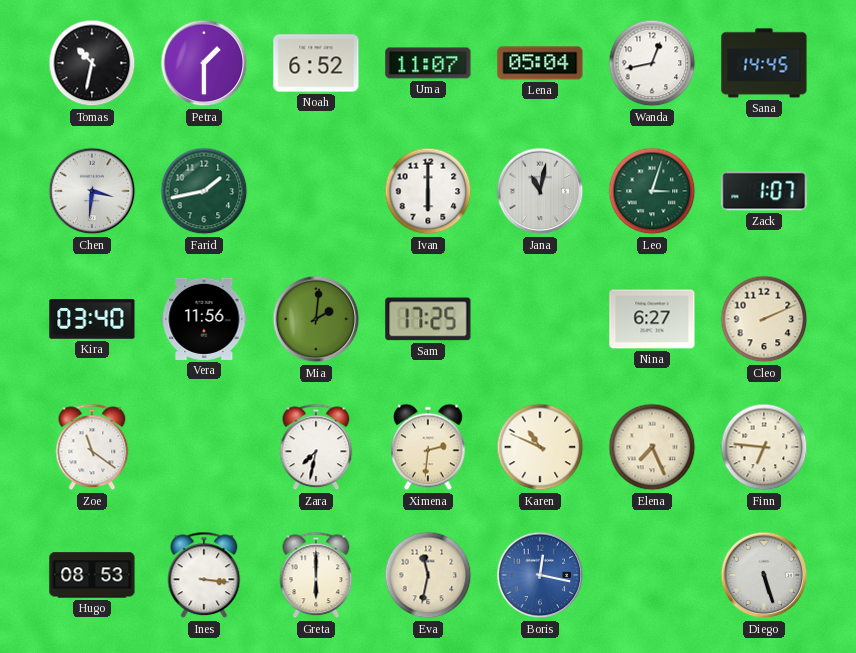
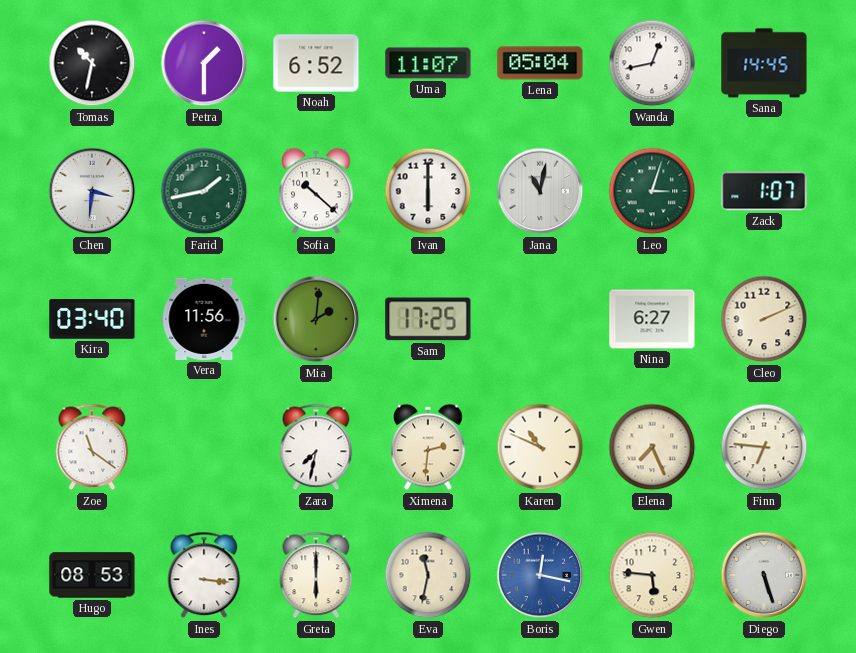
Sofia: none -> 10:22
Gwen: none -> 5:46
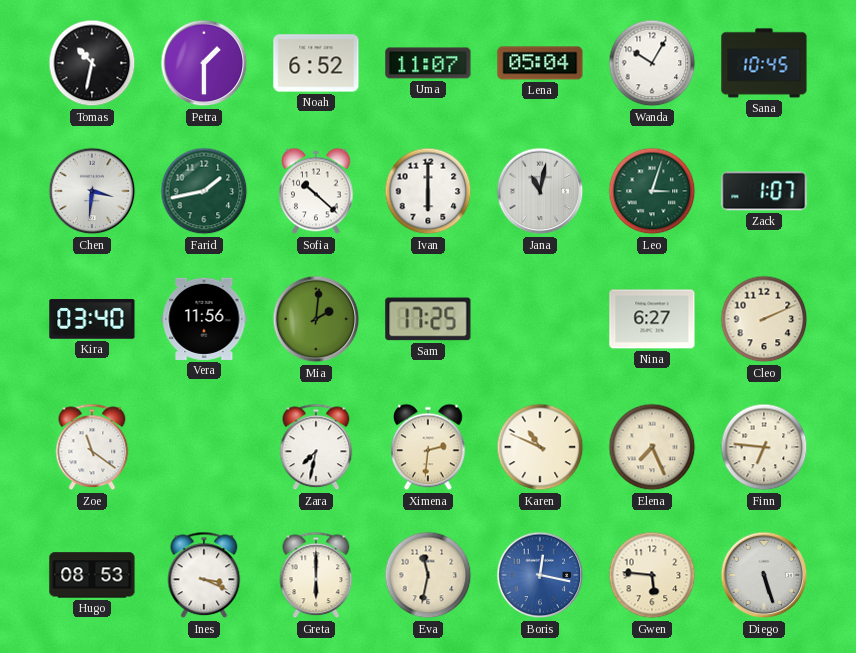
Wanda: 12:43 -> 10:05
Sana: 14:45 -> 10:45
Ines: 3:16 -> 3:19
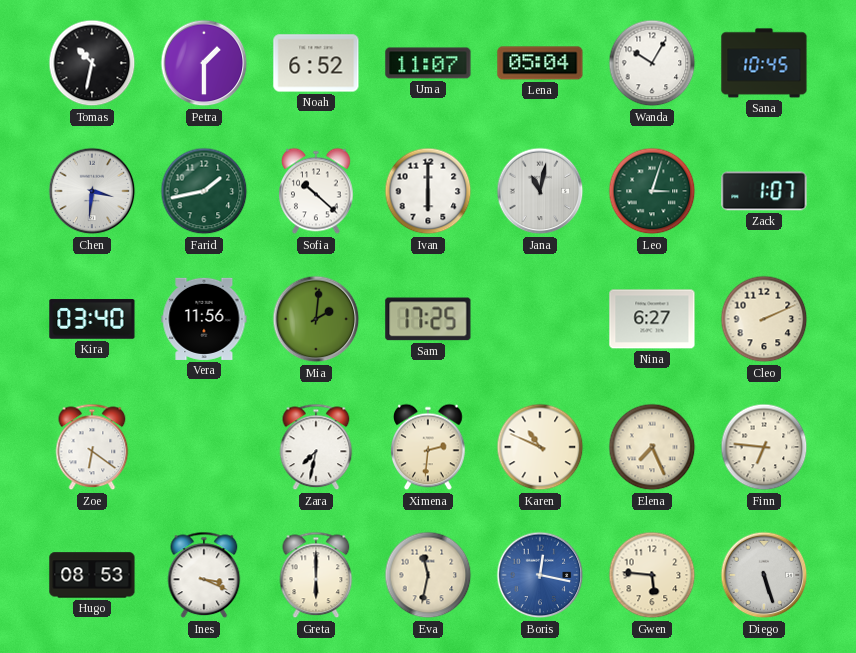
Zoe: 11:21 -> 6:21
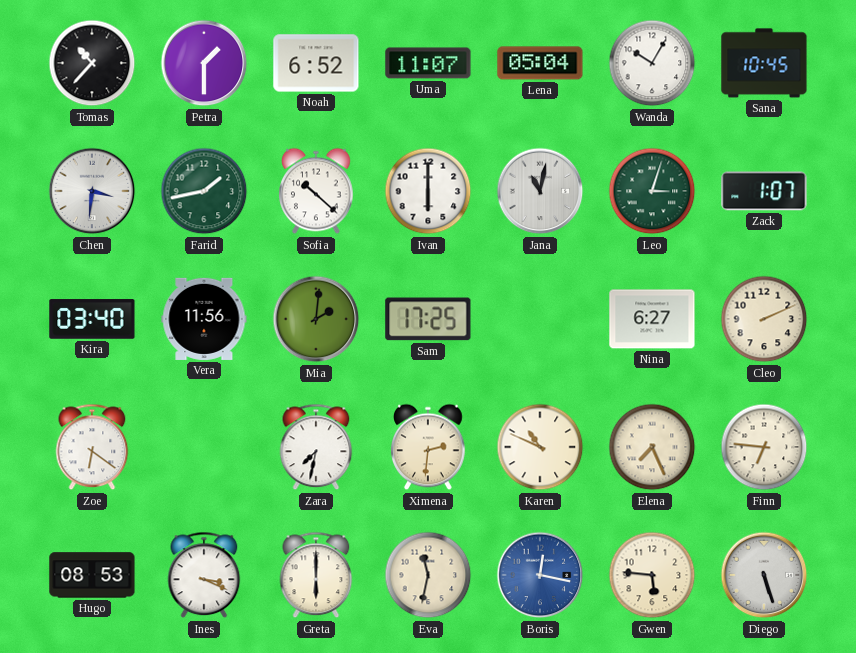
Tomas: 10:32 -> 10:37
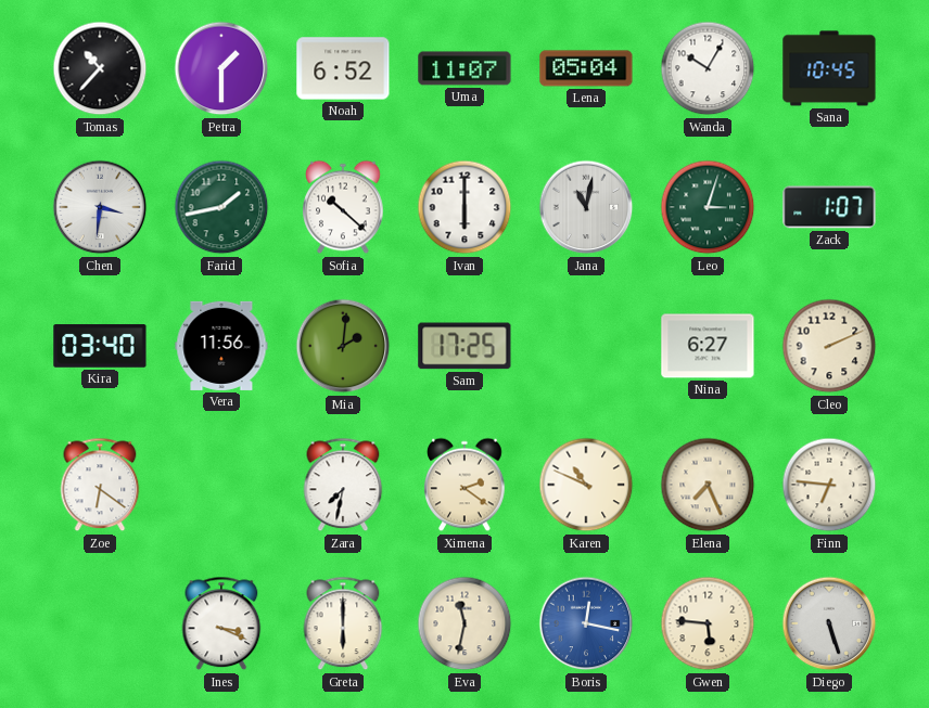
Ximena: 2:31 -> 2:21
Hugo: 08:53 -> none
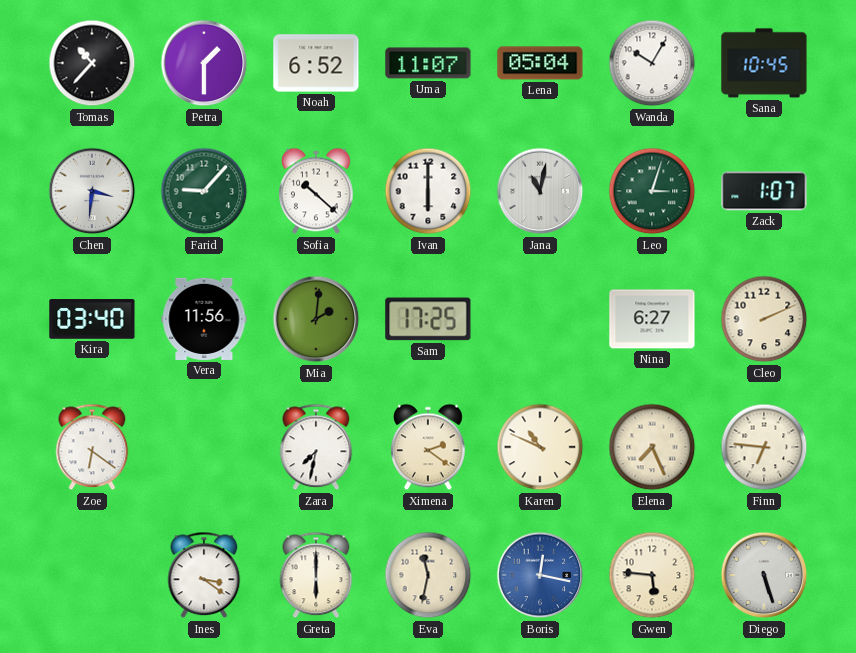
Farid: 1:43 -> 9:07
Ines: 3:19 -> 3:21
